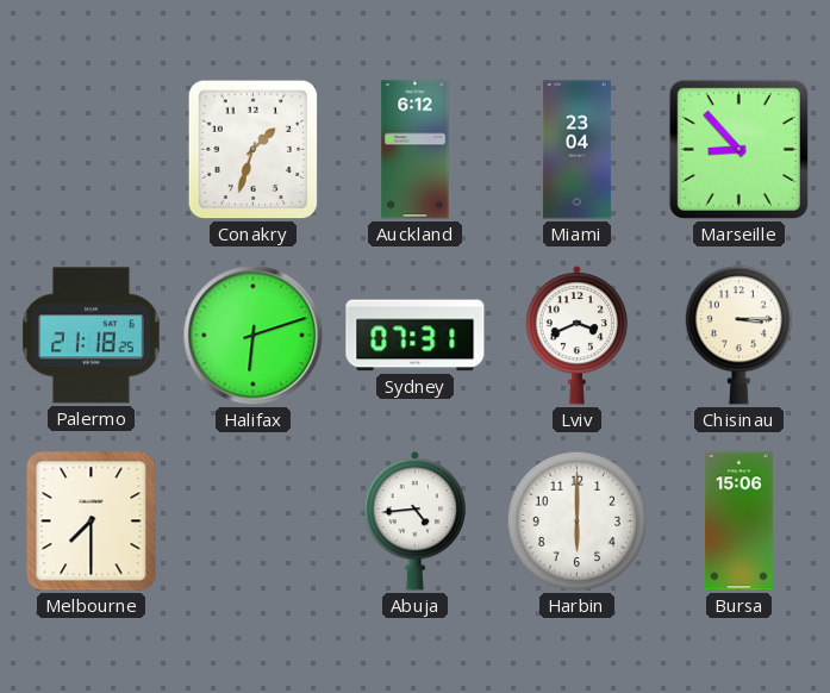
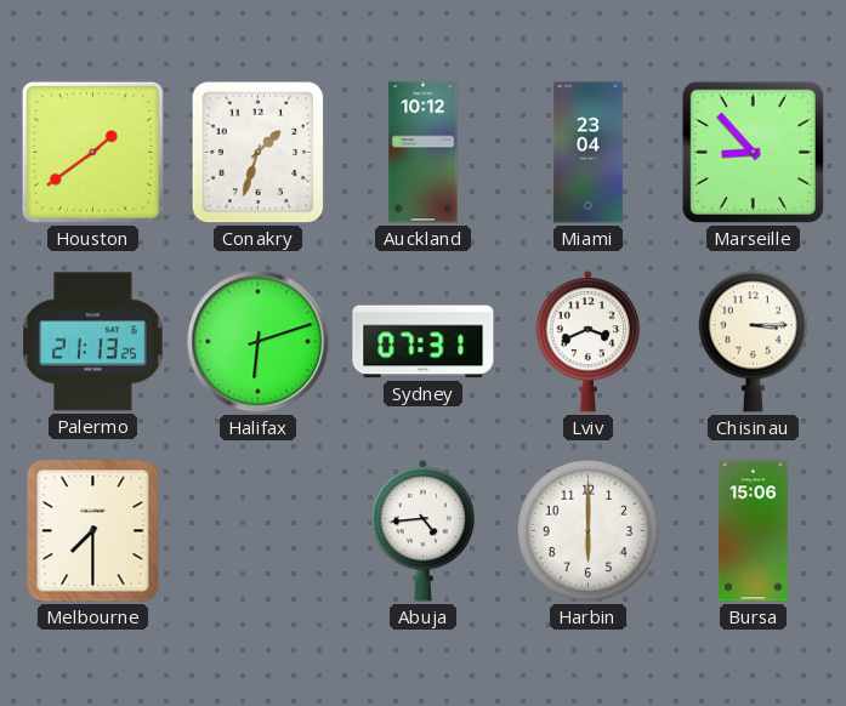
Houston: none -> 1:39
Auckland: 6:12 -> 10:12
Palermo: 21:18 -> 21:13
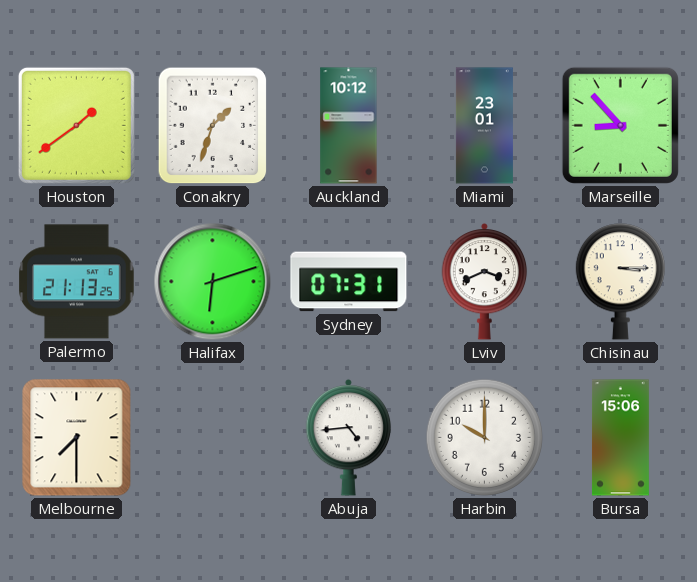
Miami: 23:04 -> 23:01
Harbin: 6:00 -> 10:00
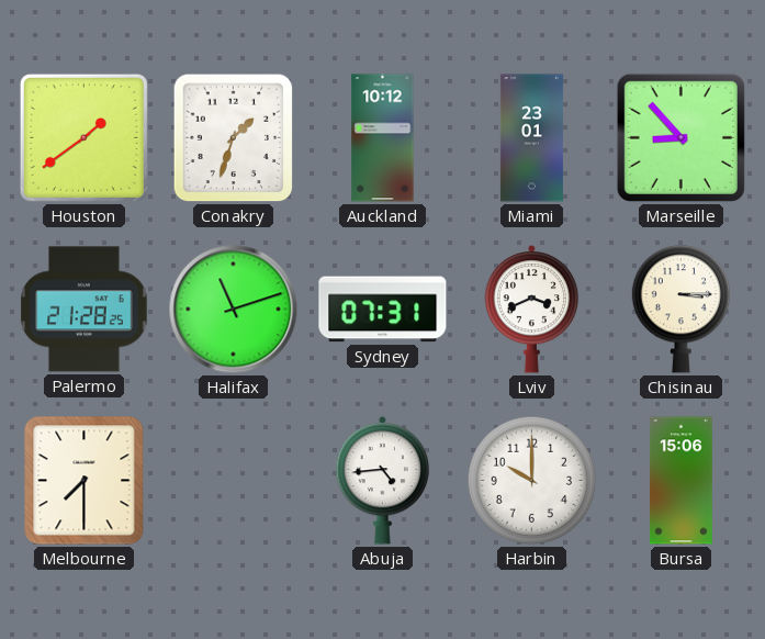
Palermo: 21:13 -> 21:28
Halifax: 6:12 -> 11:12
